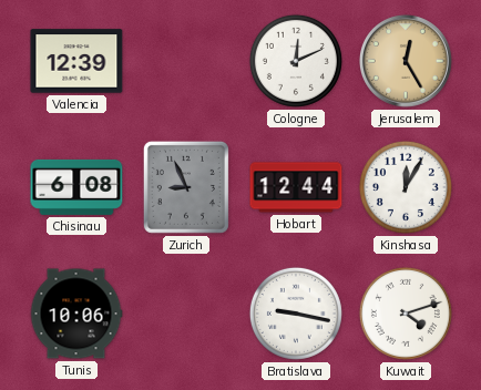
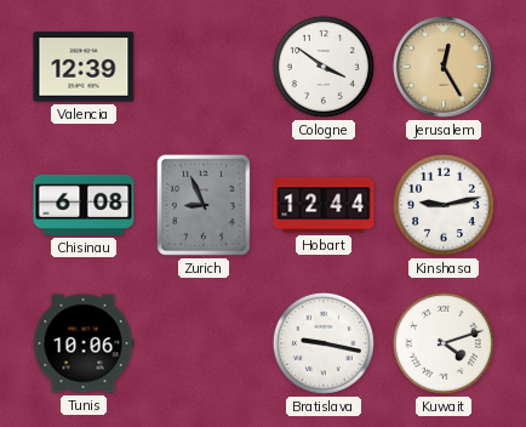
Cologne: 12:11 -> 3:51
Kinshasa: 12:05 -> 9:13
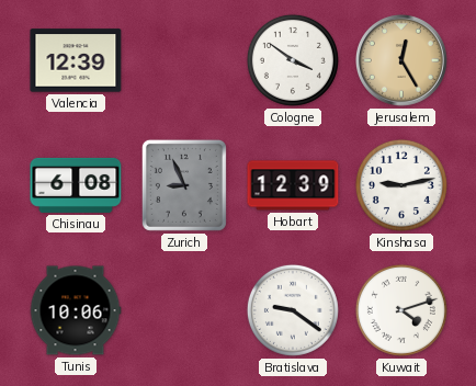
Hobart: 12:44 -> 12:39
Bratislava: 9:17 -> 9:21
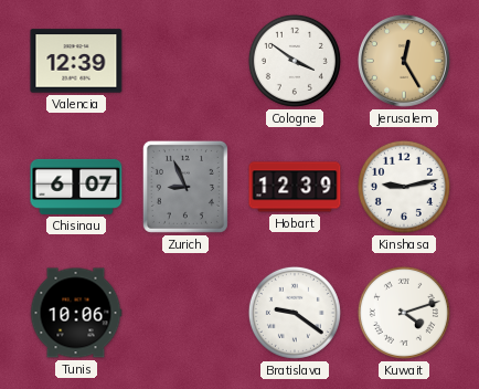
Chisinau: 6:08 -> 6:07
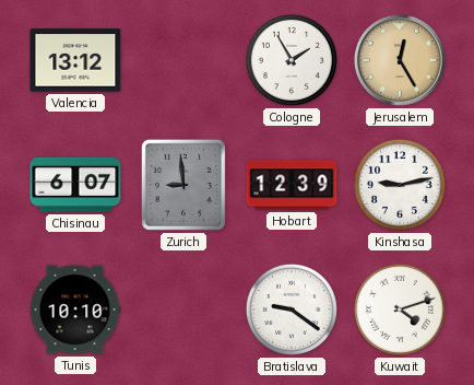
Valencia: 12:39 -> 13:12
Cologne: 3:51 -> 1:55
Zurich: 8:56 -> 8:59
Tunis: 10:06 -> 10:10
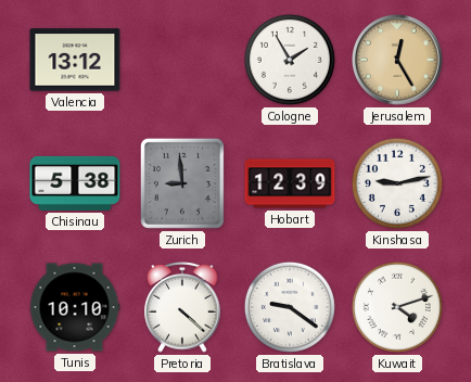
Chisinau: 6:07 -> 5:38
Pretoria: none -> 4:22
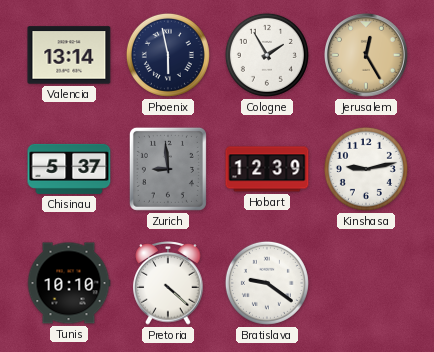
Valencia: 13:12 -> 13:14
Phoenix: none -> 5:58
Chisinau: 5:38 -> 5:37
Kuwait: 4:12 -> none
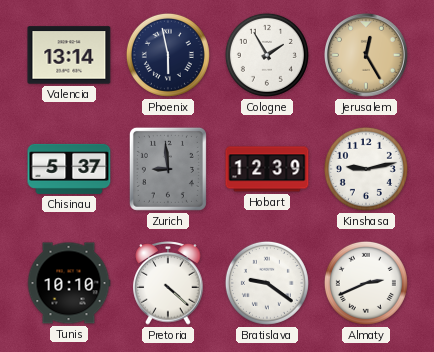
Almaty: none -> 2:41
